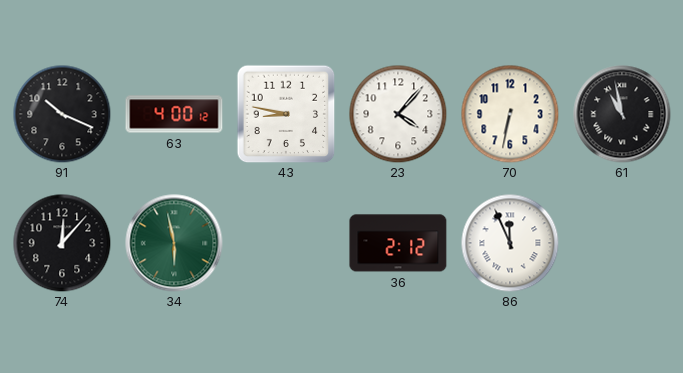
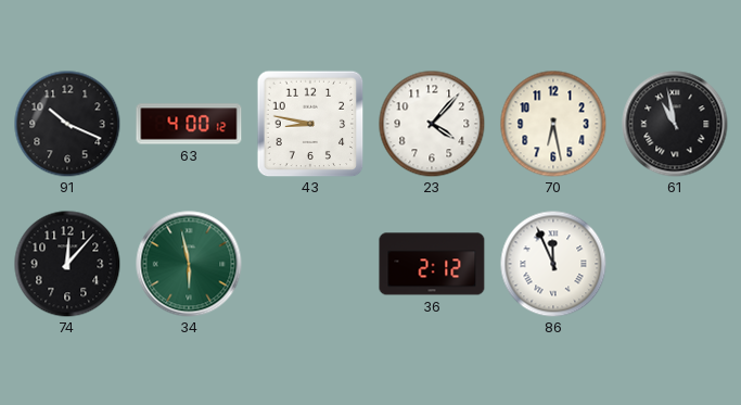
70: 6:32 -> 6:28
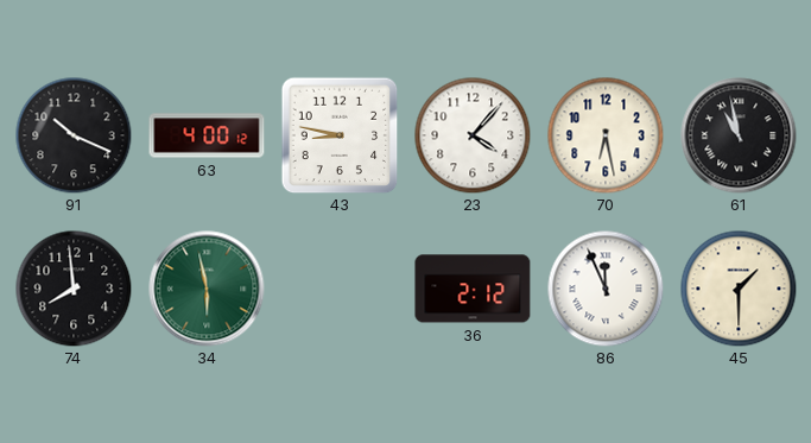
74: 12:07 -> 7:59
45: none -> 1:30
